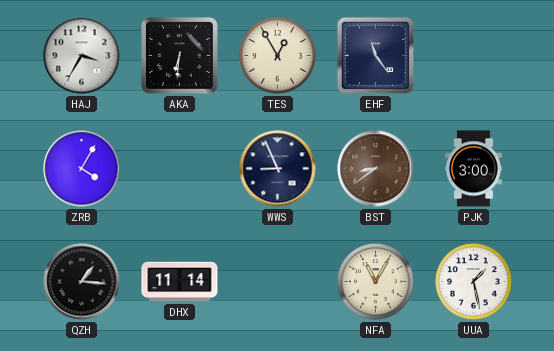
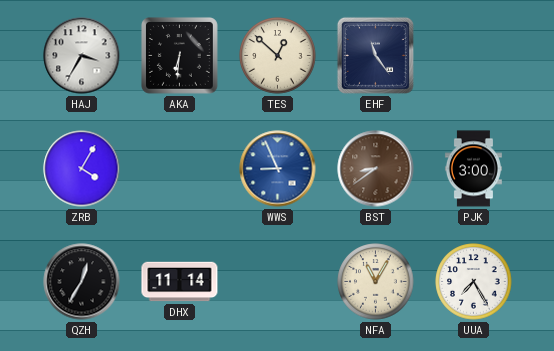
TES: 12:55 -> 12:52
WWS dial: navy -> blue
QZH: 1:16 -> 12:35
UUA: 1:28 -> 7:25
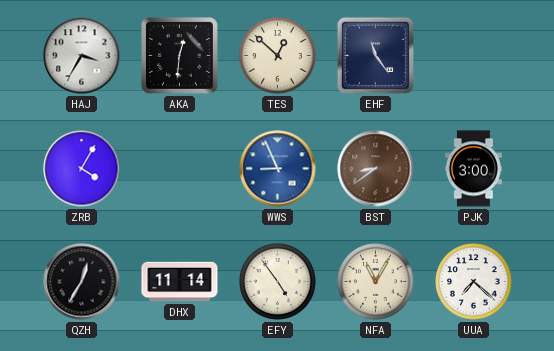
AKA: 6:31 -> 12:31
EFY: none -> 4:54
UUA: 7:25 -> 7:22
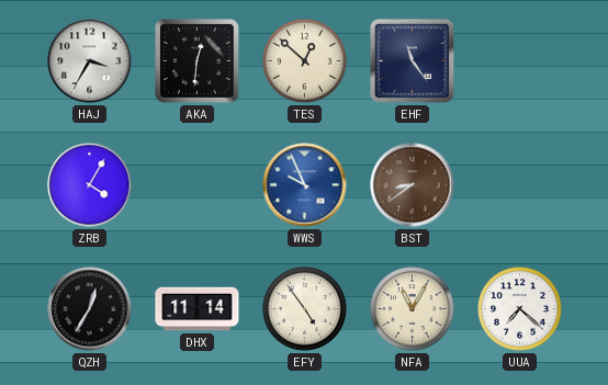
WWS: 8:56 -> 9:56
PJK: 3:00 -> none
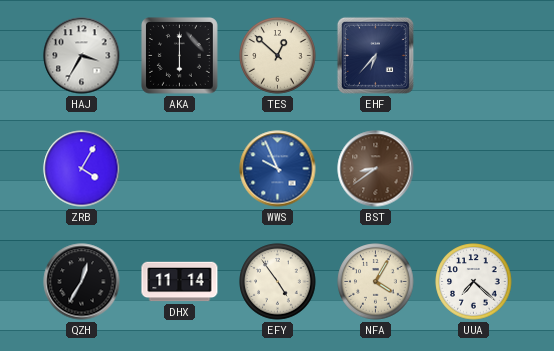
AKA: 12:31 -> 6:00
EHF: 11:24 -> 6:37
NFA: 11:05 -> 4:05
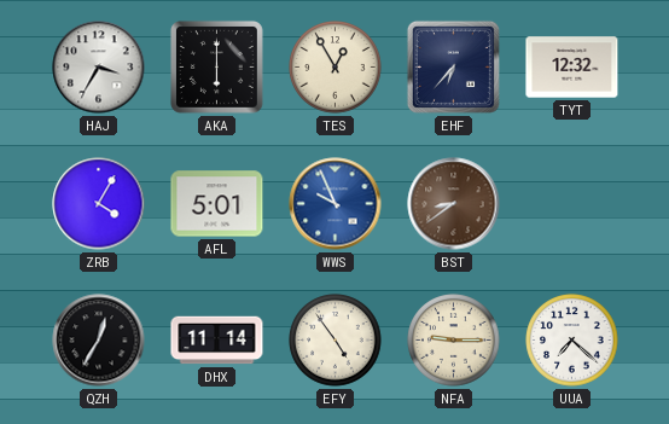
TES: 12:52 -> 12:55
TYT: none -> 12:32
AFL: none -> 5:01
NFA: 4:05 -> 9:15
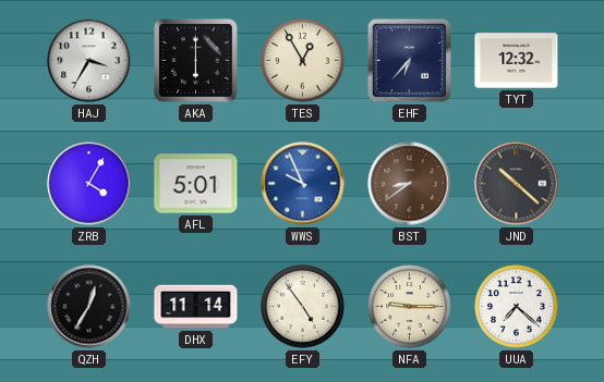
JND: none -> 10:22
